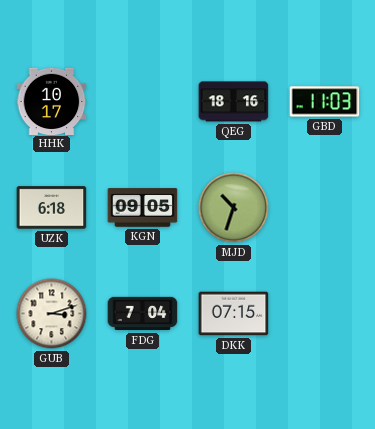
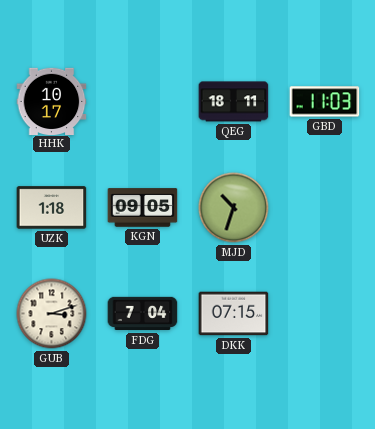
QEG: 18:16 -> 18:11
UZK: 6:18 -> 1:18
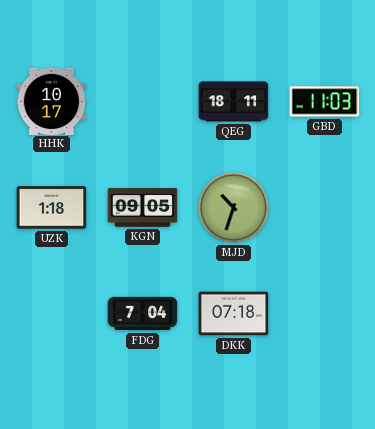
GUB: 3:12 -> none
DKK: 07:15 -> 07:18
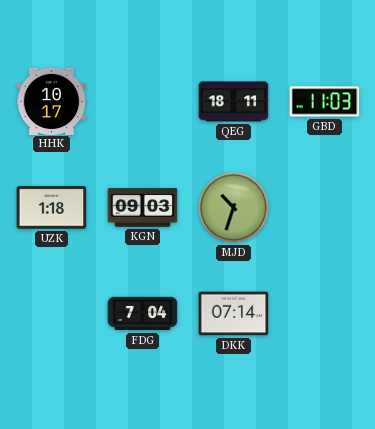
KGN: 09:05 -> 09:03
DKK: 07:18 -> 07:14
